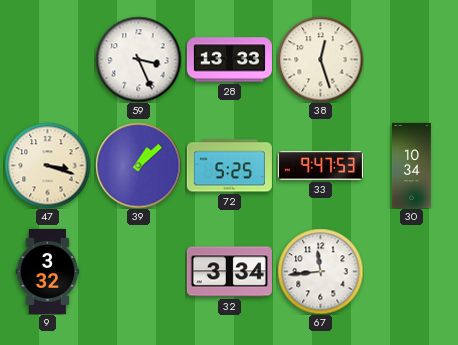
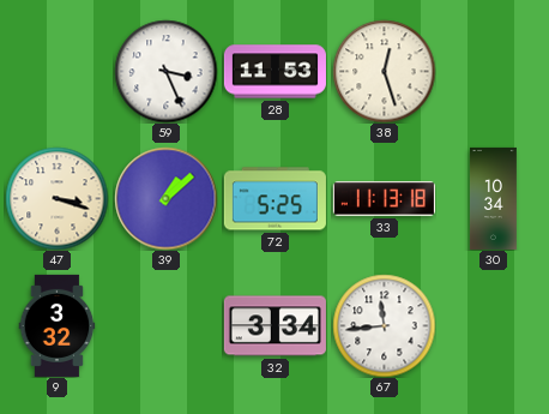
28: 13:33 -> 11:53
33: 9:47 -> 11:13
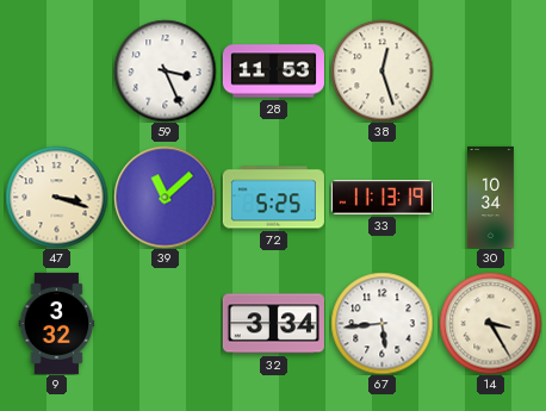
39: 1:08 -> 11:08
33: 11:13:18 -> 11:13:19
67: 11:44 -> 5:44
14: none -> 3:25
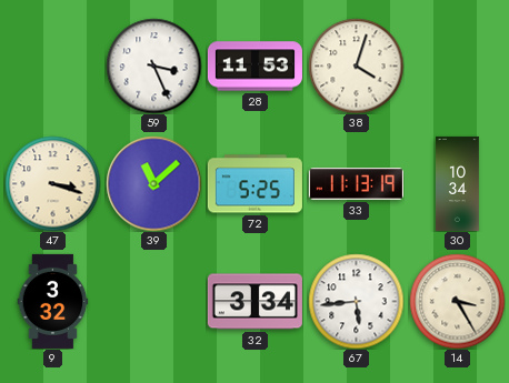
38: 12:27 -> 4:03
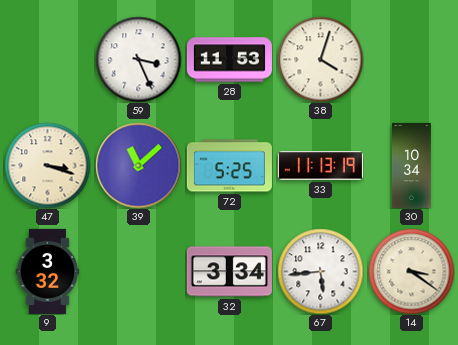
14: 3:25 -> 3:21
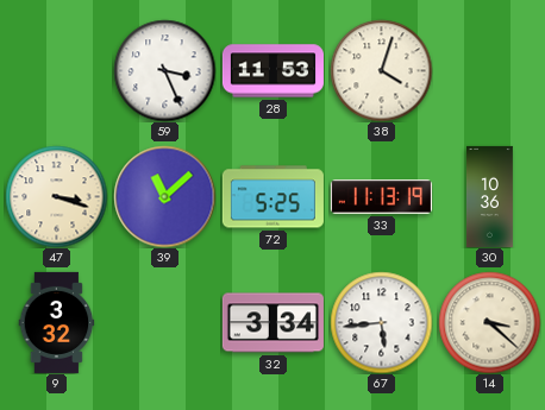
30: 10:34 -> 10:36
14: 3:21 -> 3:22
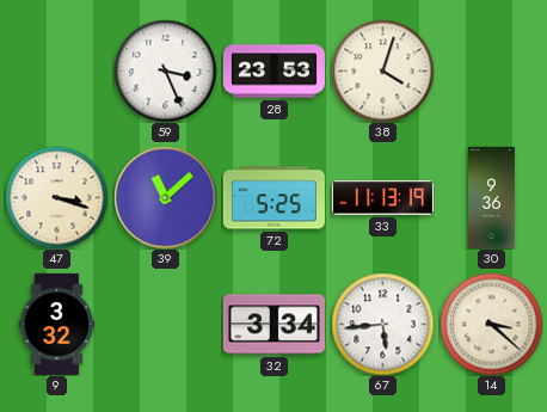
28: 11:53 -> 23:53
30: 10:36 -> 9:36
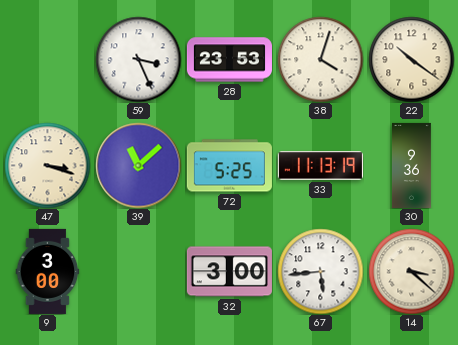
22: none -> 10:21
9: 3:32 -> 3:00
32: 3:34 -> 3:00
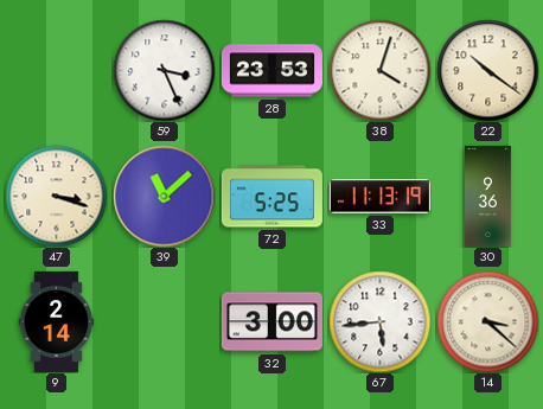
9: 3:00 -> 2:14
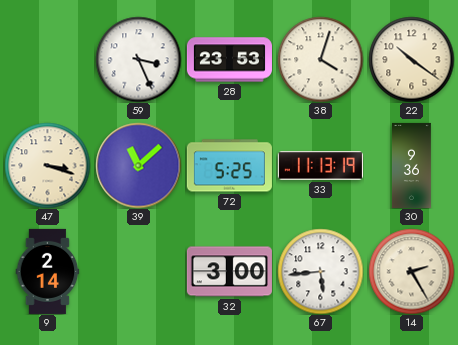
14: 3:22 -> 2:25
